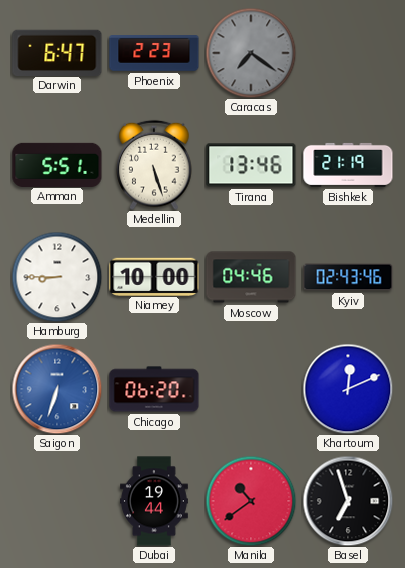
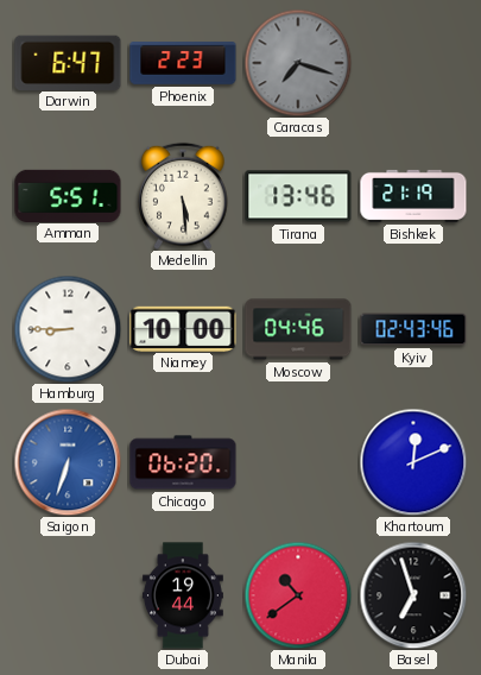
Caracas: 7:21 -> 7:18
Medellin: 5:27 -> 5:29
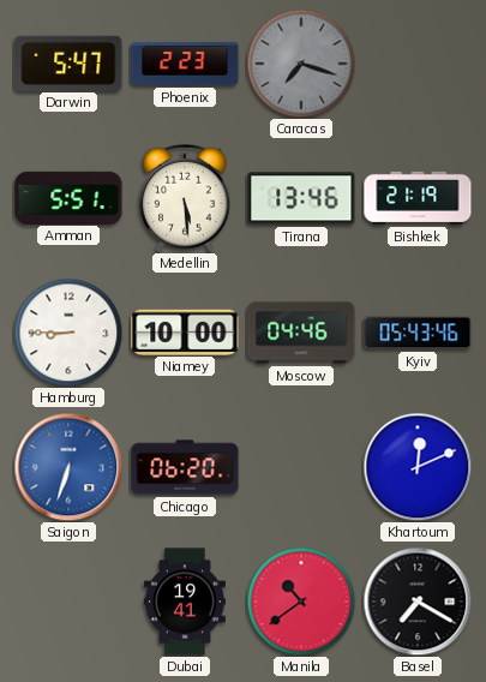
Darwin: 6:47 -> 5:47
Kyiv: 02:43 -> 05:43
Dubai: 19:44 -> 19:41
Basel: 6:57 -> 7:20
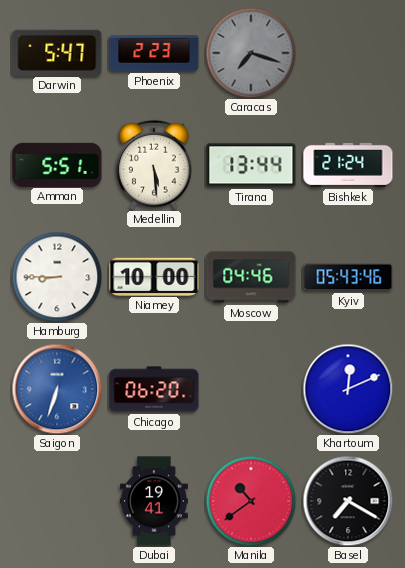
Tirana: 13:46 -> 13:44
Bishkek: 21:19 -> 21:24
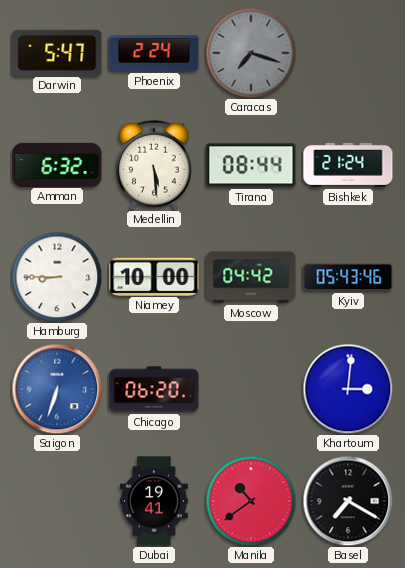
Phoenix: 2:23 -> 2:24
Amman: 5:51 -> 6:32
Tirana: 13:44 -> 08:44
Moscow: 04:46 -> 04:42
Khartoum: 12:11 -> 3:01
